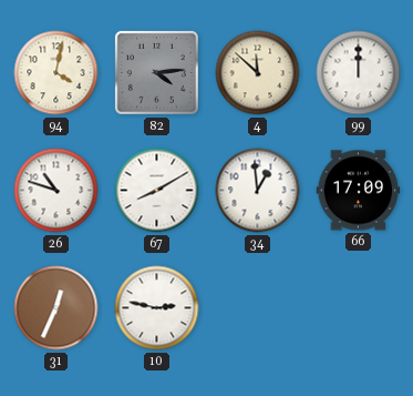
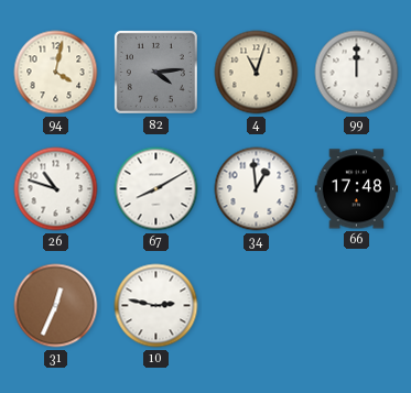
4: 11:52 -> 11:03
66: 17:09 -> 17:48
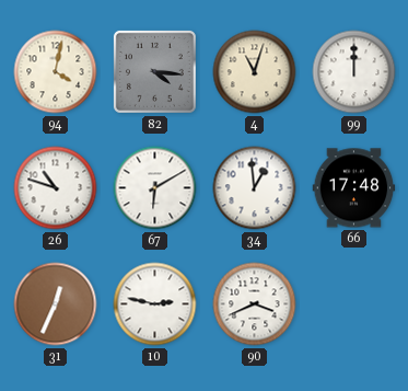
82: 4:14 -> 4:16
67: 8:10 -> 6:10
90: none -> 3:41
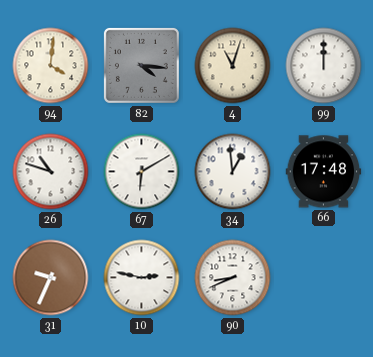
94: 4:02 -> 4:01
31: 12:34 -> 9:34
90: 3:41 -> 8:41
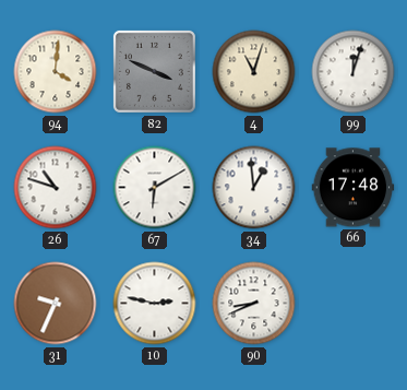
82: 4:16 -> 3:49
99: 12:00 -> 12:03
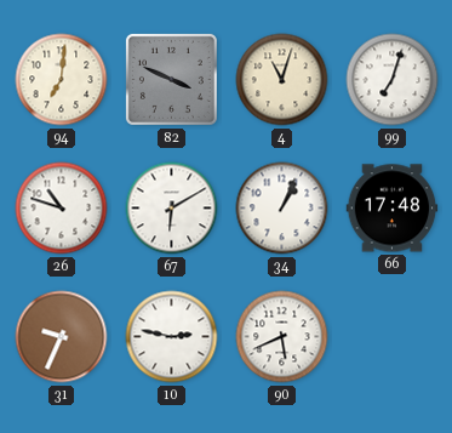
94: 4:01 -> 7:01
99: 12:03 -> 7:03
34: 12:59 -> 1:04
90: 8:41 -> 5:41
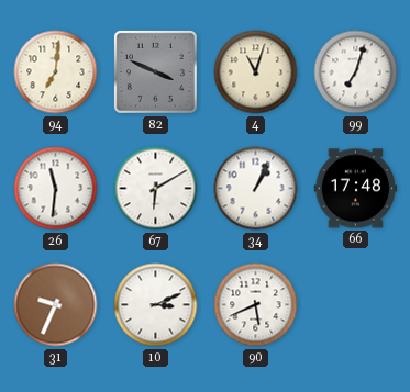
26: 10:48 -> 11:31
10: 2:47 -> 3:11
